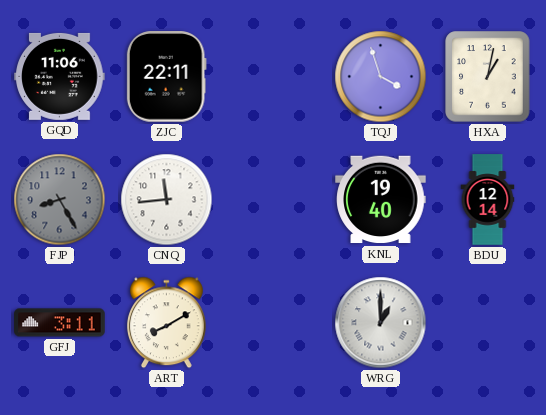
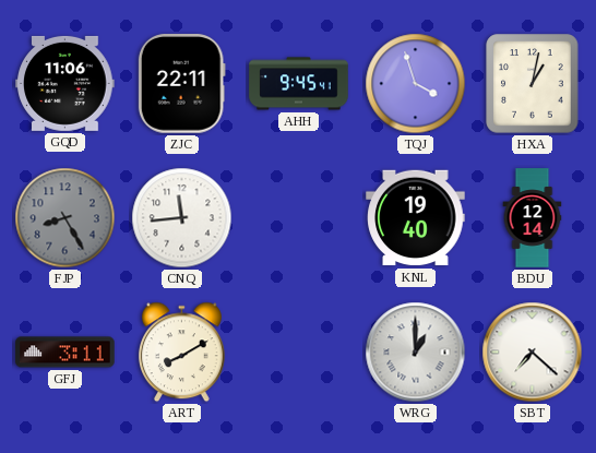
AHH: none -> 9:45
SBT: none -> 7:22
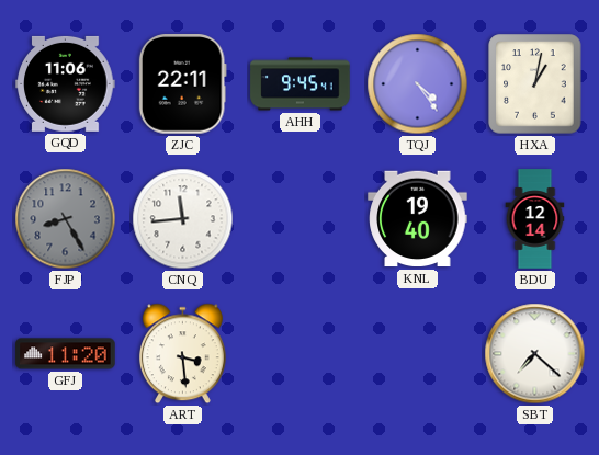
TQJ: 3:57 -> 4:24
GFJ: 3:11 -> 11:20
ART: 8:10 -> 3:29
WRG: 1:00 -> none
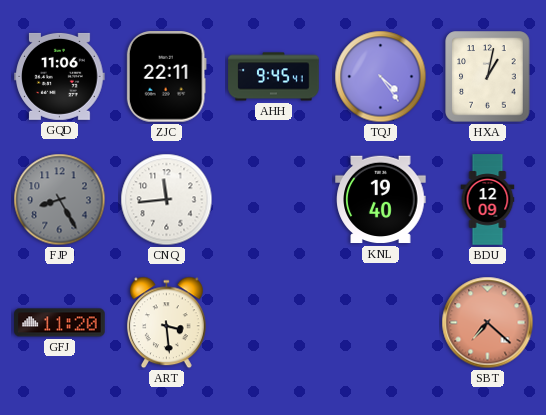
BDU: 12:14 -> 12:09
SBT dial: white -> salmon
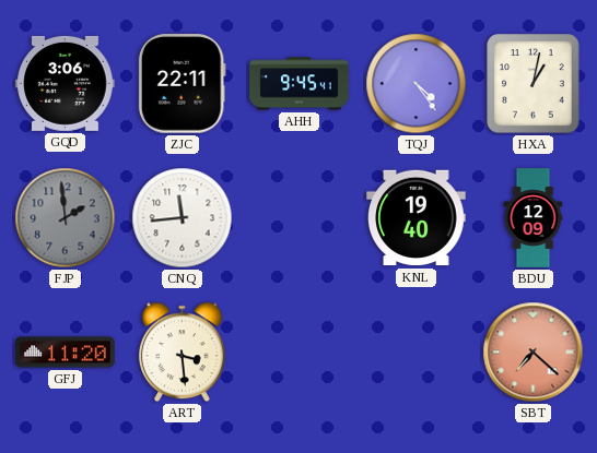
GQD: 11:06 -> 3:06
FJP: 8:25 -> 1:59
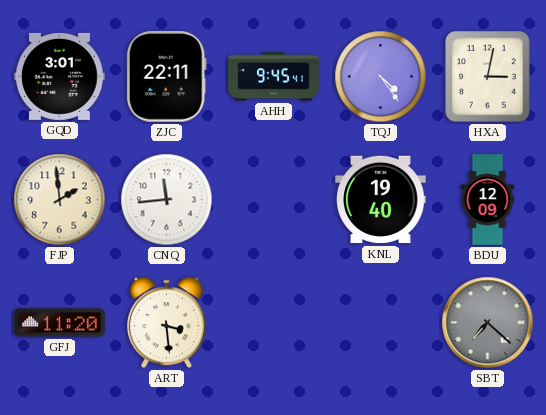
GQD: 3:06 -> 3:01
HXA: 1:02 -> 3:02
FJP dial: grey -> cream
SBT dial: salmon -> grey
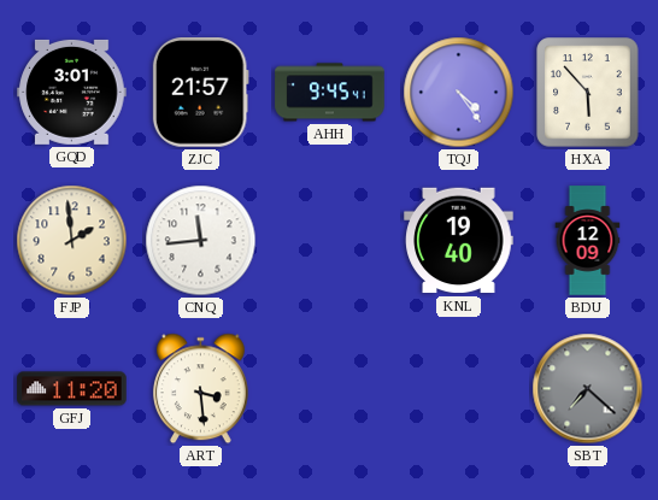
ZJC: 22:11 -> 21:57
HXA: 3:02 -> 5:53
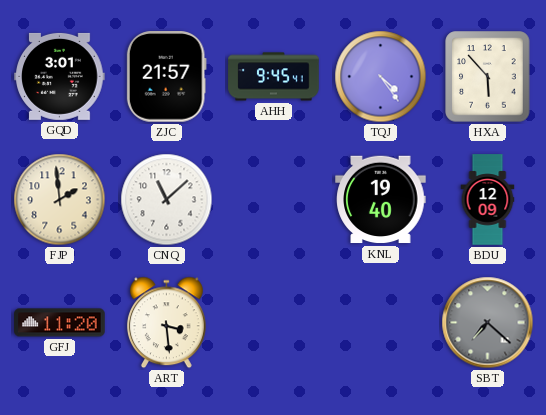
CNQ: 11:44 -> 11:08
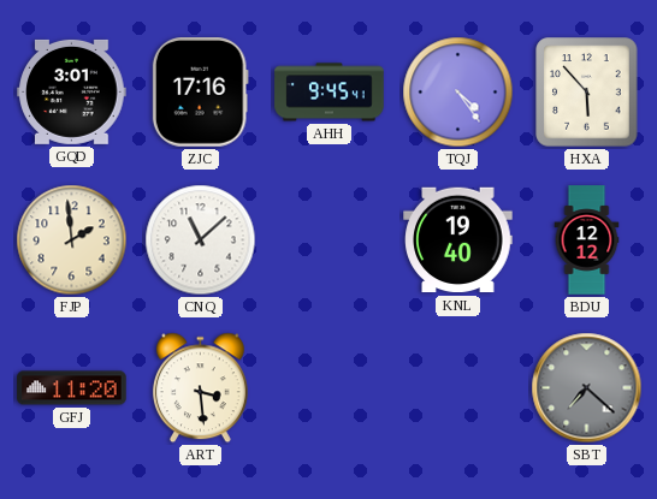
ZJC: 21:57 -> 17:16
BDU: 12:09 -> 12:12
